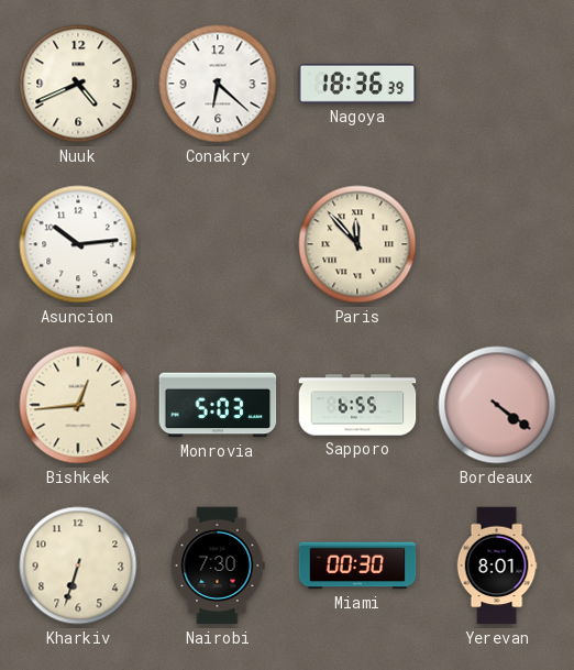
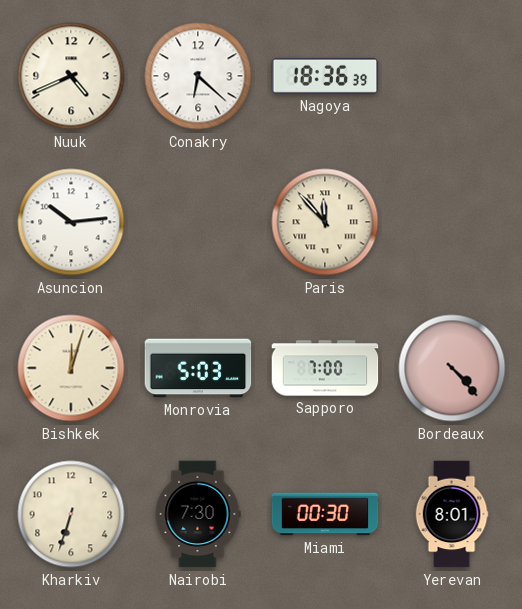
Bishkek: 12:44 -> 12:03
Sapporo: 6:55 -> 7:00
Bordeaux: 4:21 -> 4:23
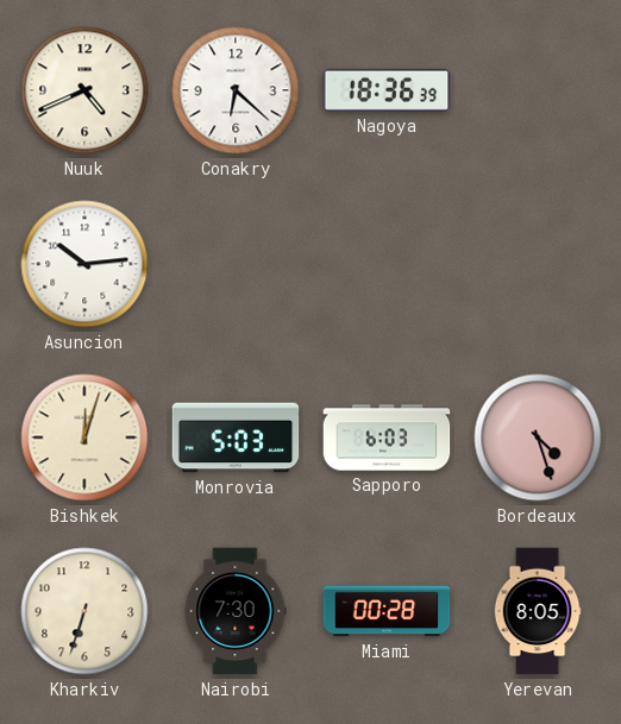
Paris: 11:53 -> none
Sapporo: 7:00 -> 6:03
Bordeaux: 4:23 -> 4:27
Miami: 00:30 -> 00:28
Yerevan: 8:01 -> 8:05
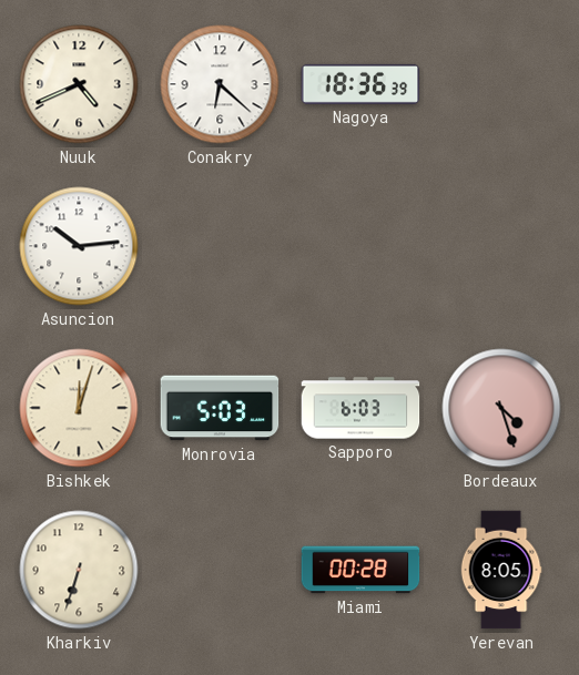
Nairobi: 7:30 -> none
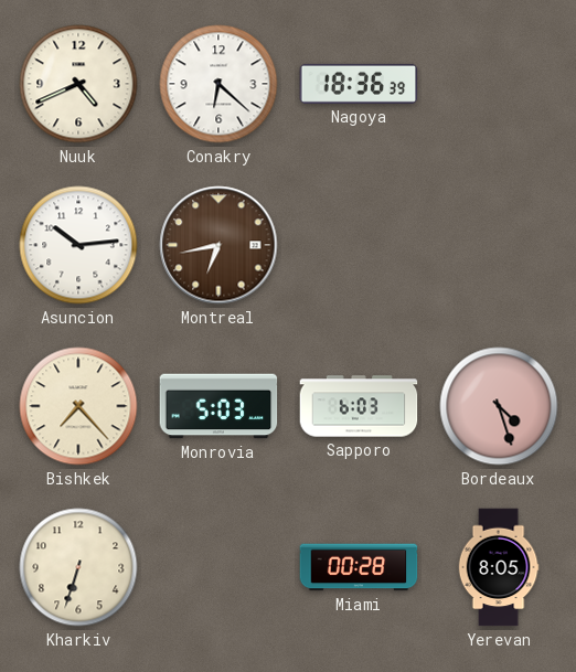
Montreal: none -> 6:43
Bishkek: 12:03 -> 7:23
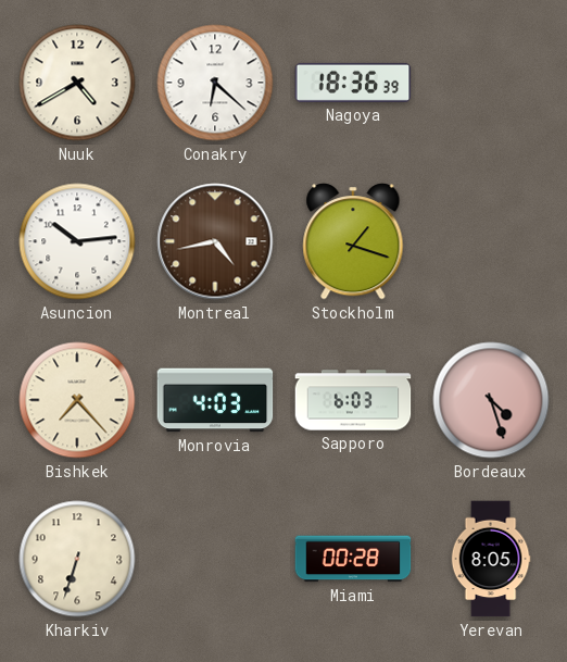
Nuuk: 4:41 -> 4:40
Montreal: 6:43 -> 4:43
Stockholm: none -> 1:18
Monrovia: 5:03 -> 4:03
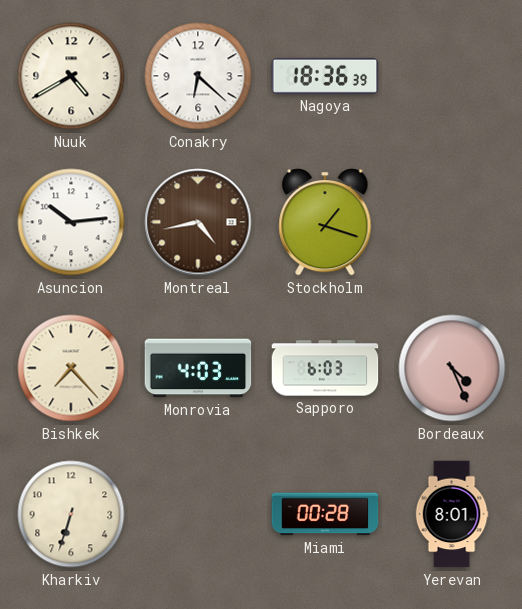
Bordeaux: 4:27 -> 4:26
Yerevan: 8:05 -> 8:01
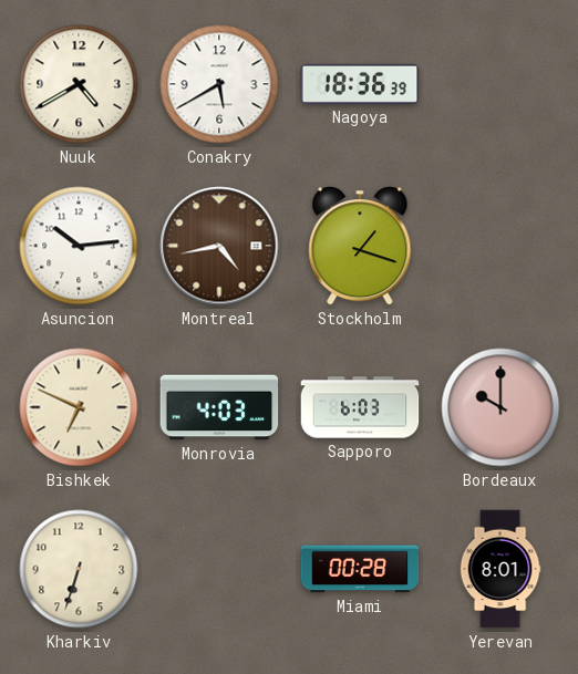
Conakry: 6:22 -> 5:40
Bishkek: 7:23 -> 6:49
Bordeaux: 4:26 -> 10:00
